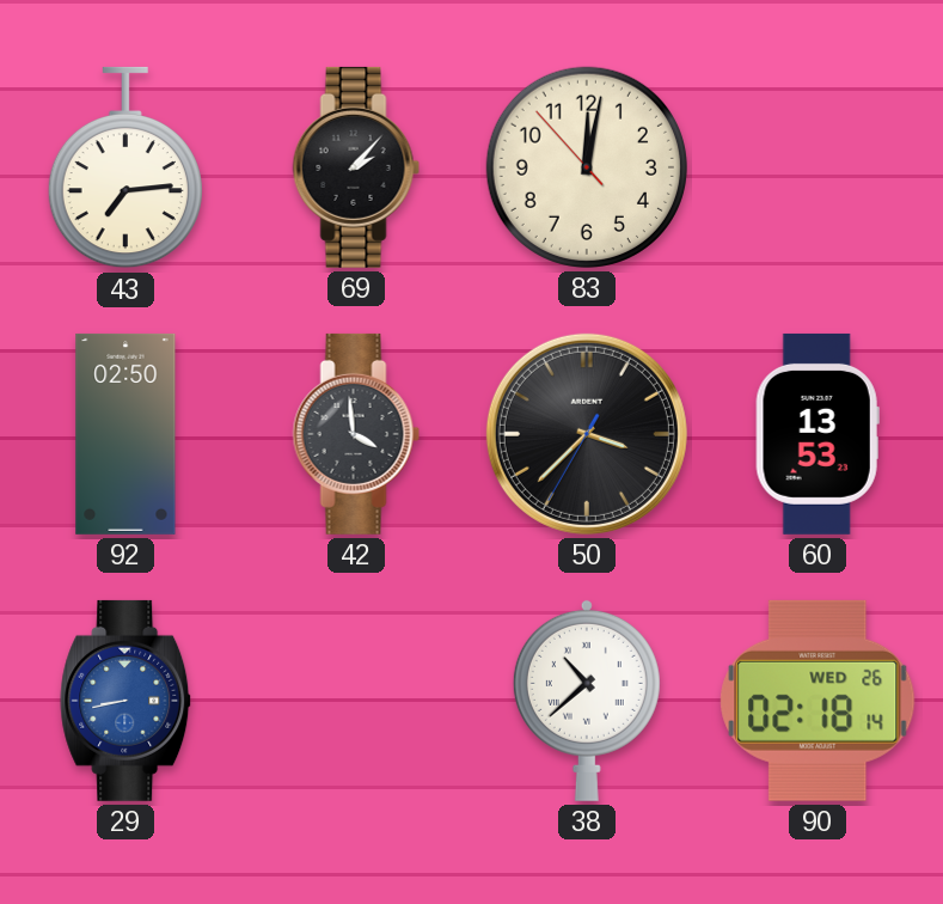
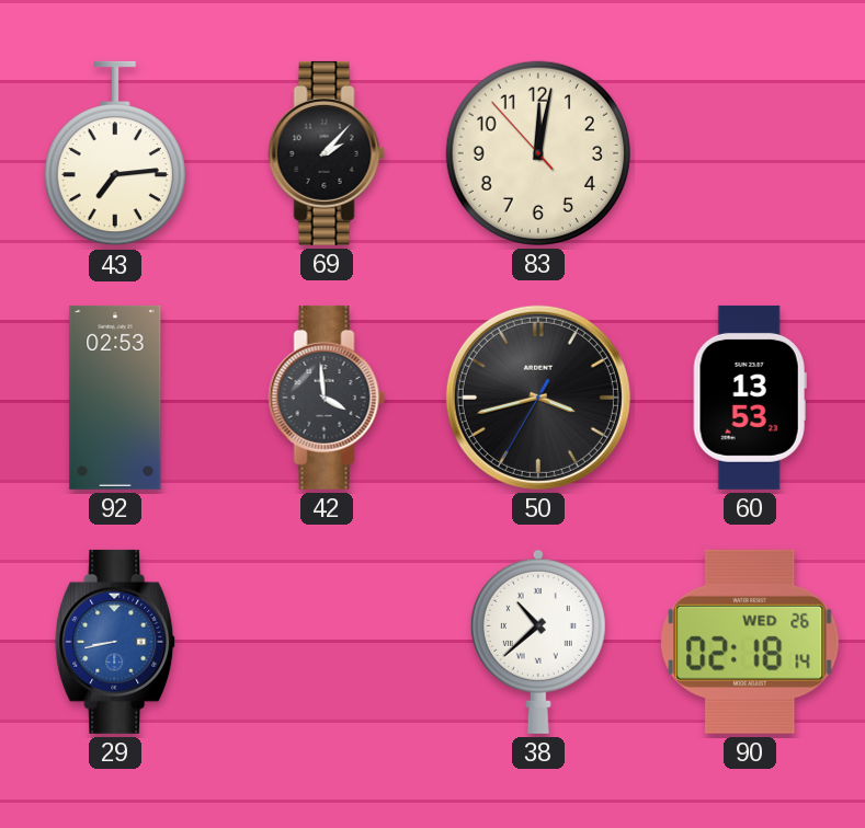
92: 02:50 -> 02:53
50: 3:37 -> 3:42
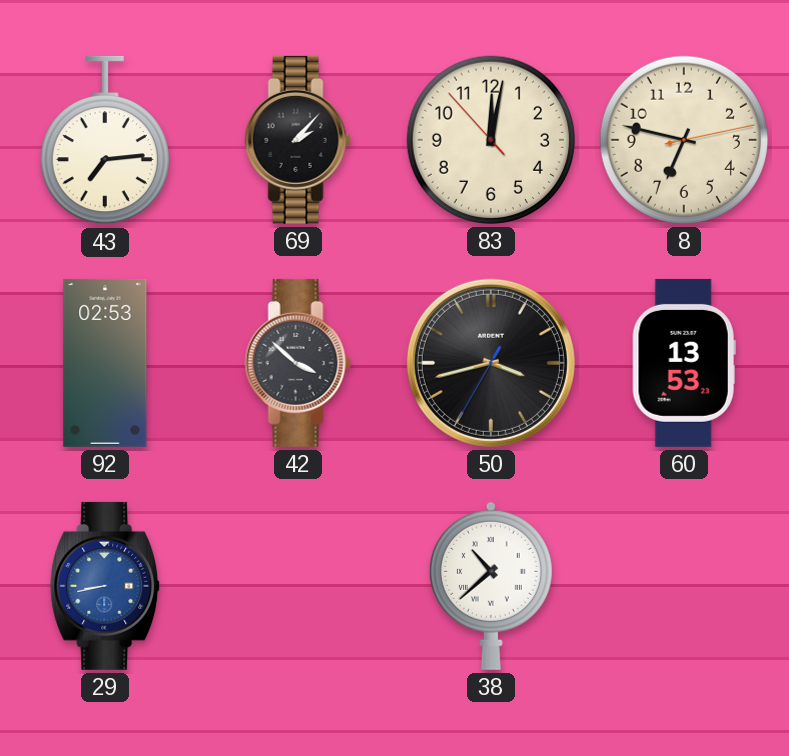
8: none -> 6:47
42: 3:59 -> 3:52
90: 02:18 -> none
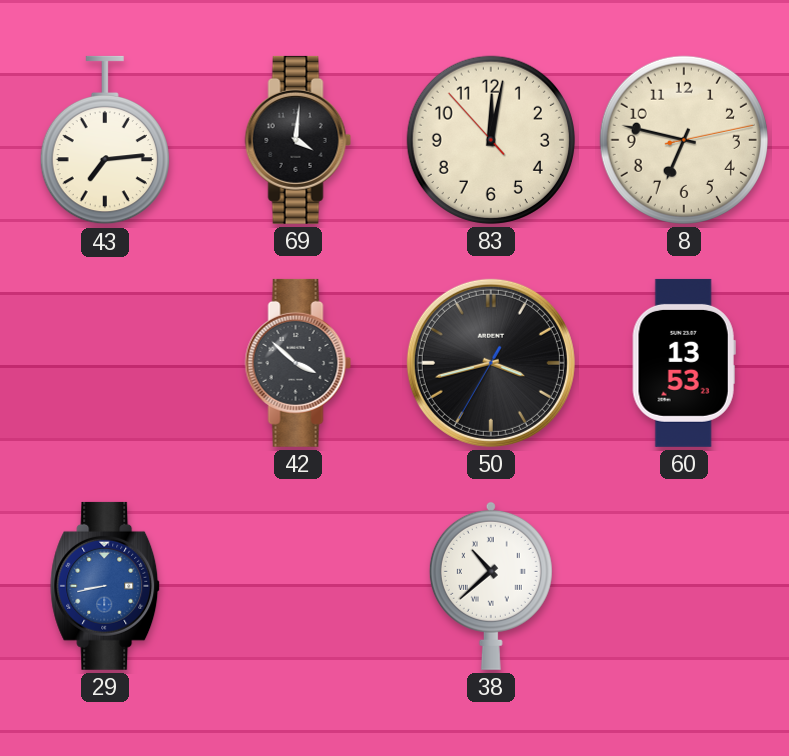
69: 2:07 -> 4:01
92: 02:53 -> none
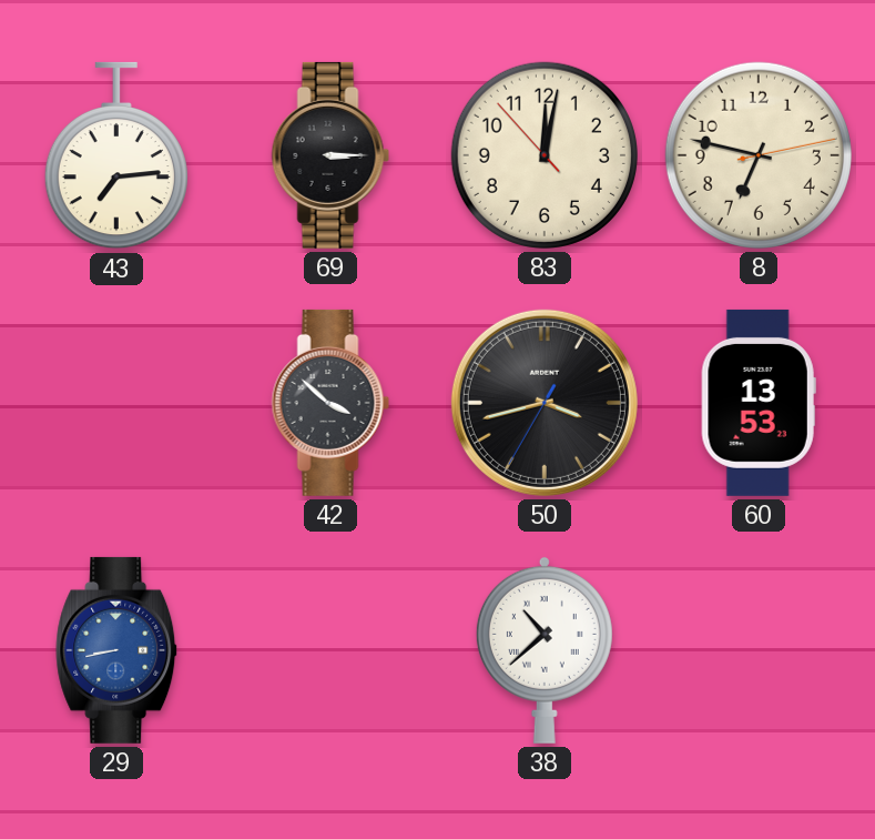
69: 4:01 -> 3:15
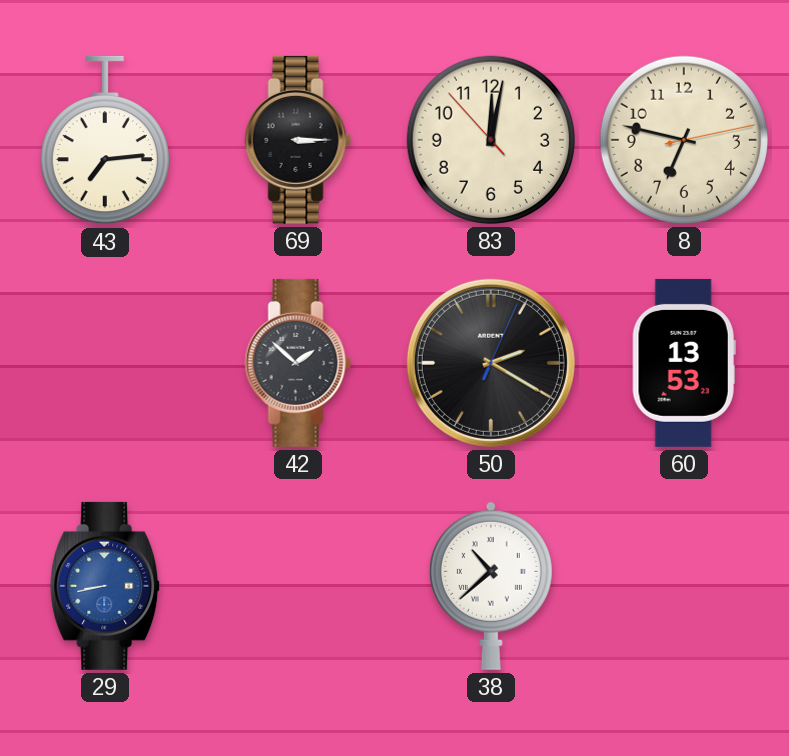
42: 3:52 -> 1:52
50: 3:42 -> 2:20
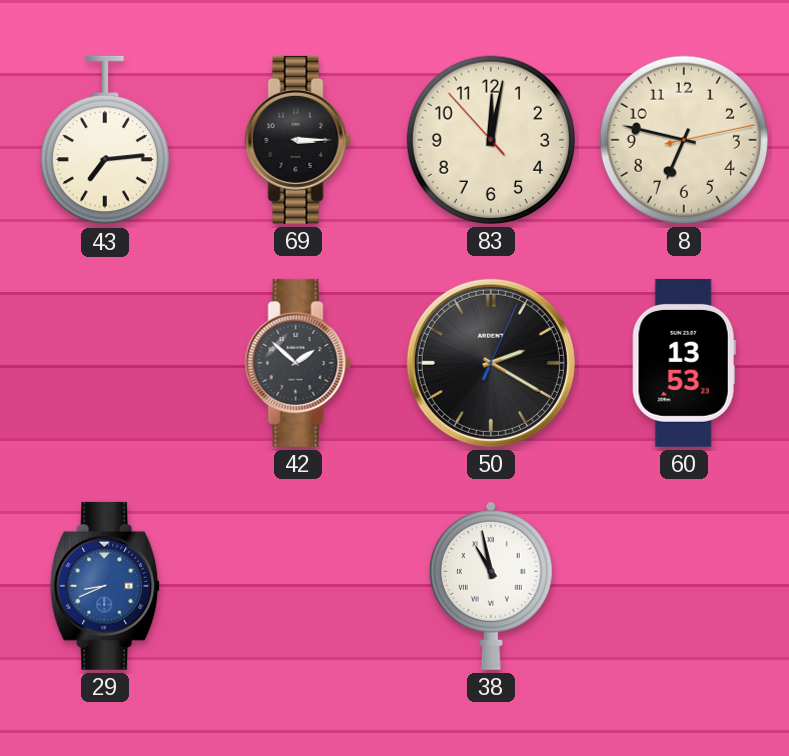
29: 8:43 -> 8:41
38: 10:38 -> 10:58
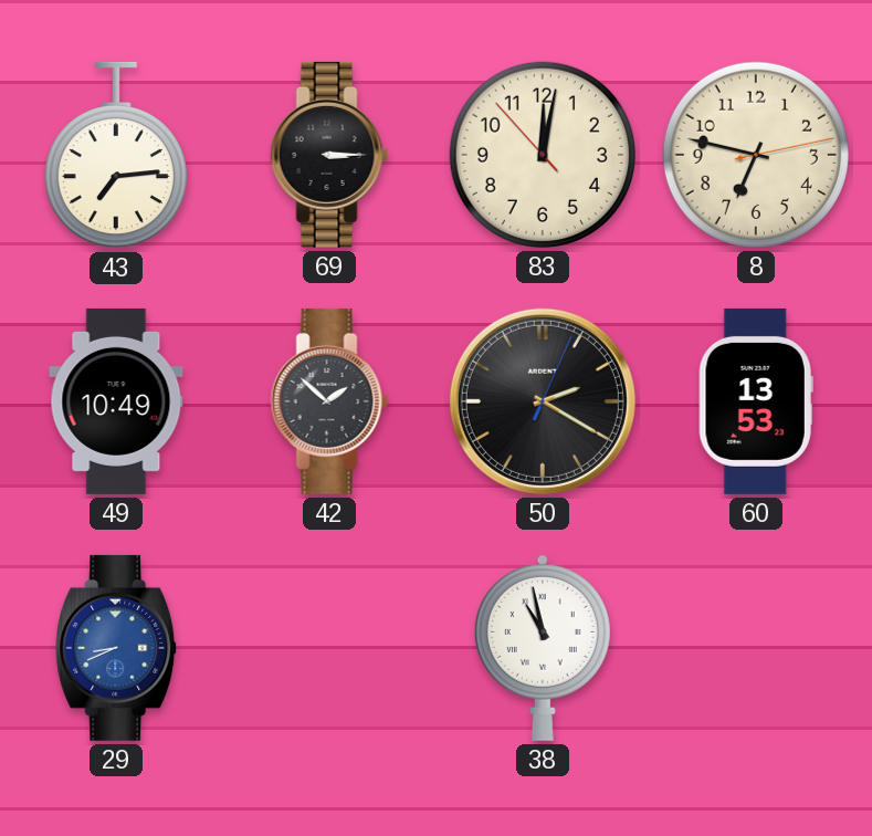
49: none -> 10:49
